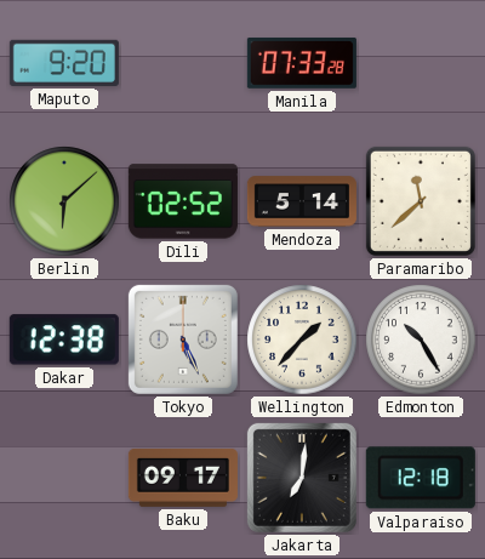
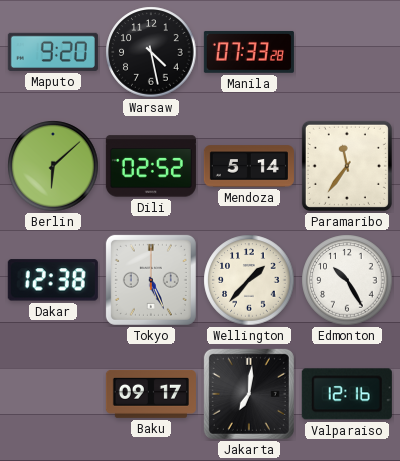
Warsaw: none -> 4:28
Paramaribo: 11:38 -> 11:36
Valparaiso: 12:18 -> 12:16
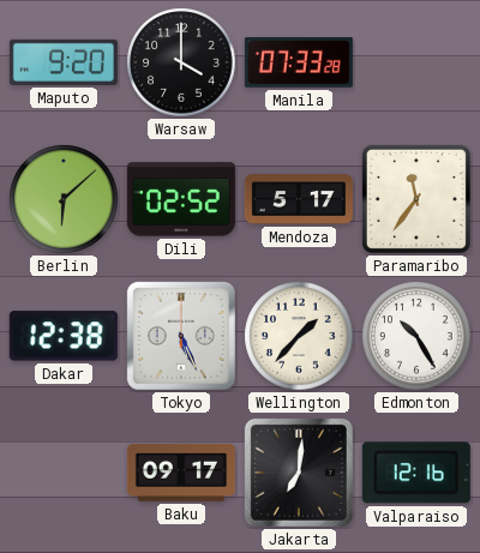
Warsaw: 4:28 -> 4:00
Mendoza: 5:14 -> 5:17
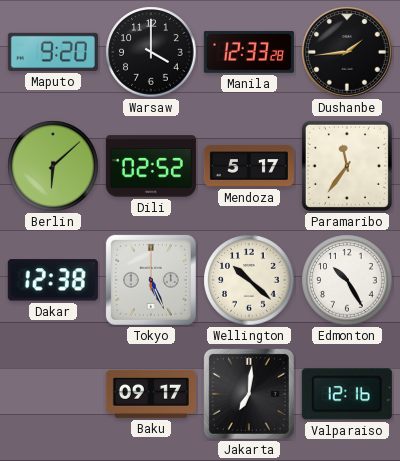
Manila: 07:33 -> 12:33
Dushanbe: none -> 1:44
Wellington: 1:37 -> 10:22
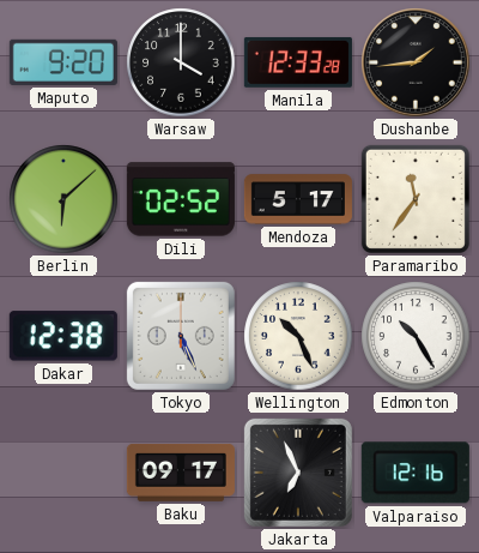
Wellington: 10:22 -> 10:26
Jakarta: 7:01 -> 6:56
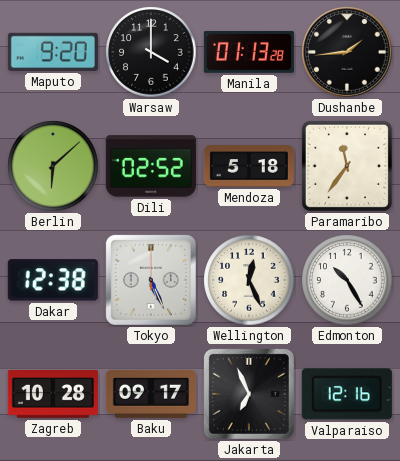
Manila: 12:33 -> 01:13
Mendoza: 5:17 -> 5:18
Wellington: 10:26 -> 12:26
Zagreb: none -> 10:28
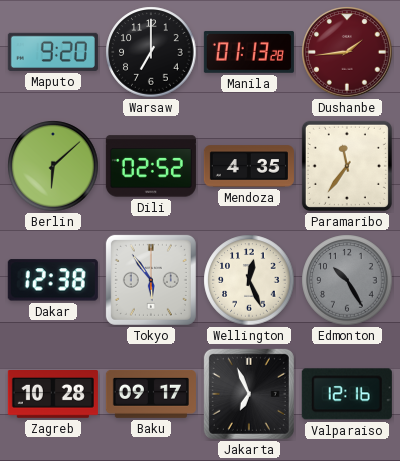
Warsaw: 4:00 -> 7:00
Dushanbe dial: black -> burgundy
Mendoza: 5:18 -> 4:35
Tokyo: 5:26 -> 5:54
Edmonton dial: white -> grey
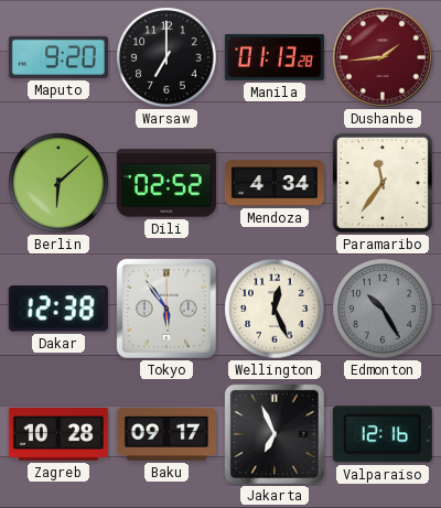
Mendoza: 4:35 -> 4:34
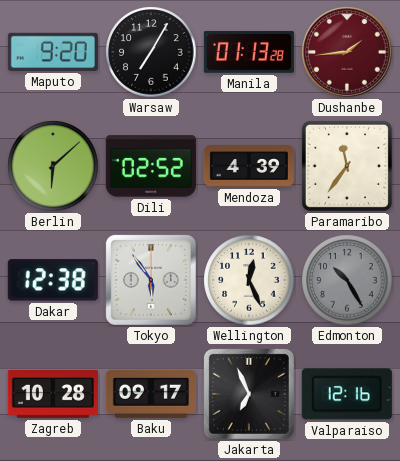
Warsaw: 7:00 -> 7:05
Mendoza: 4:34 -> 4:39
